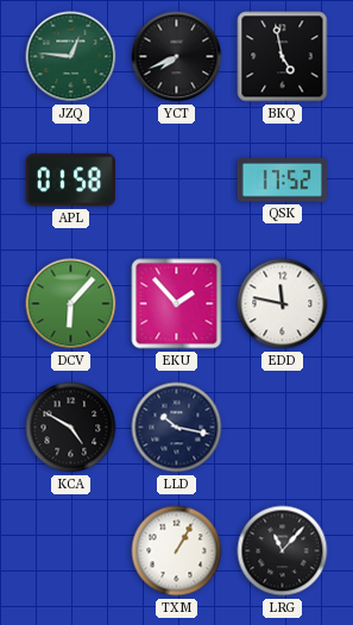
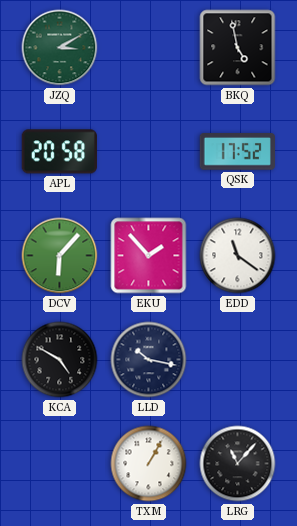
JZQ: 12:46 -> 3:10
YCT: 7:41 -> none
APL: 01:58 -> 20:58
EDD: 11:47 -> 11:21
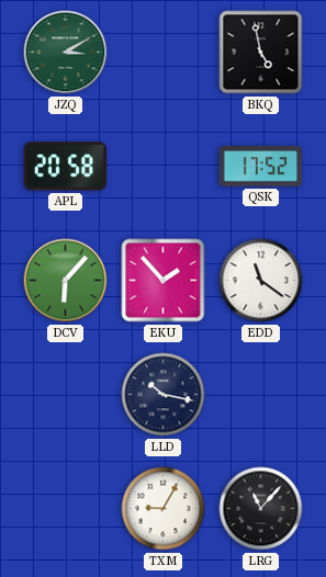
KCA: 4:50 -> none
TXM: 1:05 -> 9:05
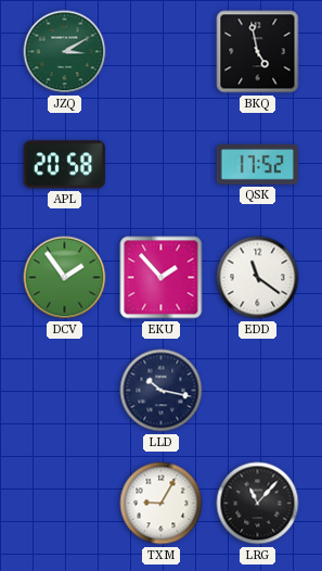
DCV: 6:07 -> 1:54
